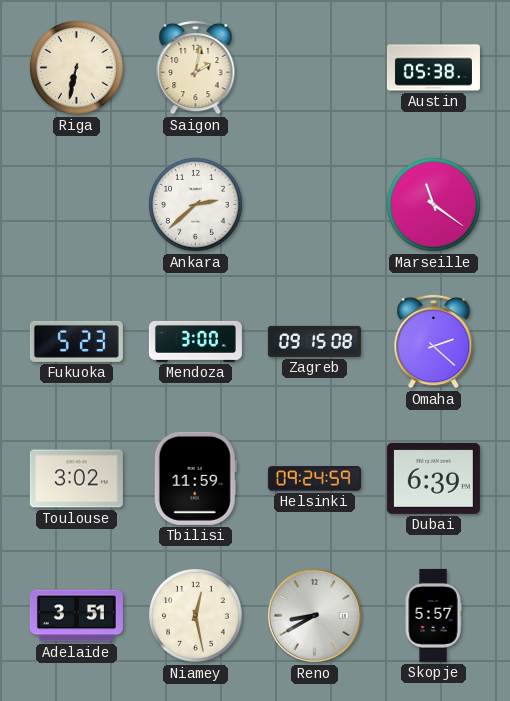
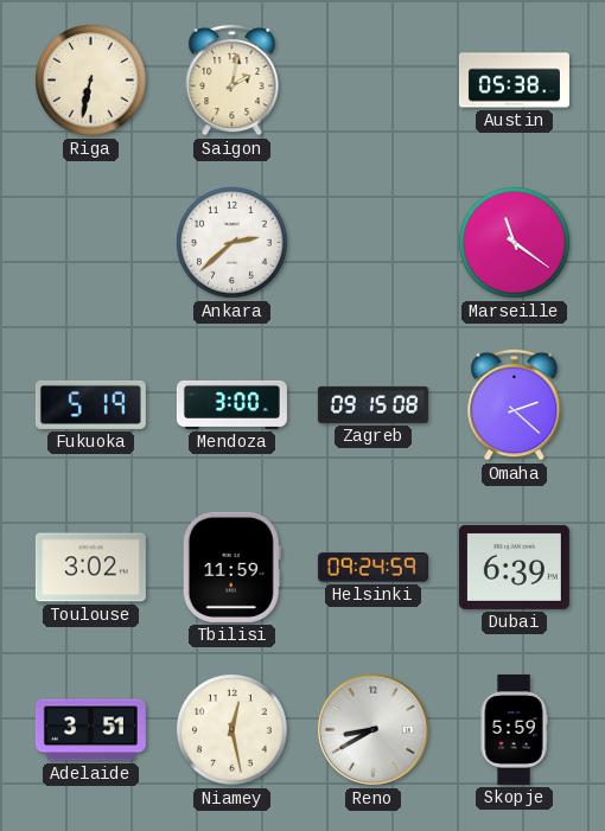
Fukuoka: 5:23 -> 5:19
Skopje: 5:57 -> 5:59
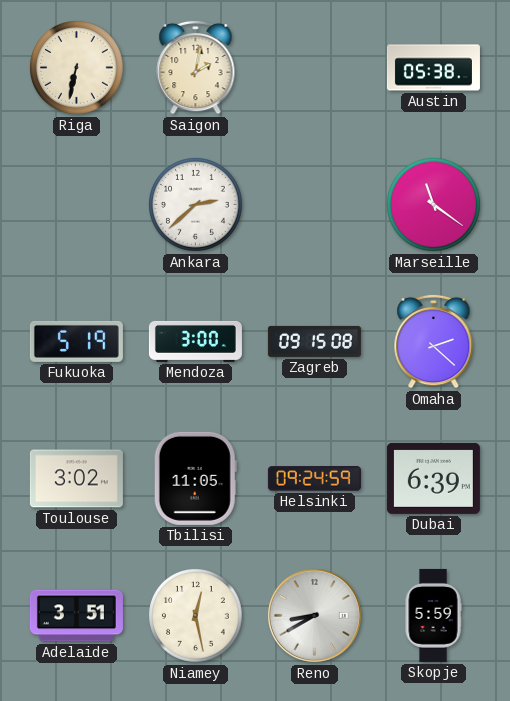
Tbilisi: 11:59 -> 11:05
